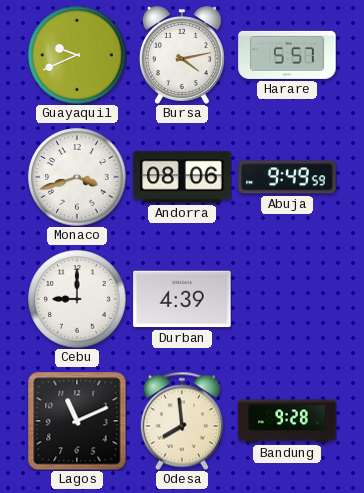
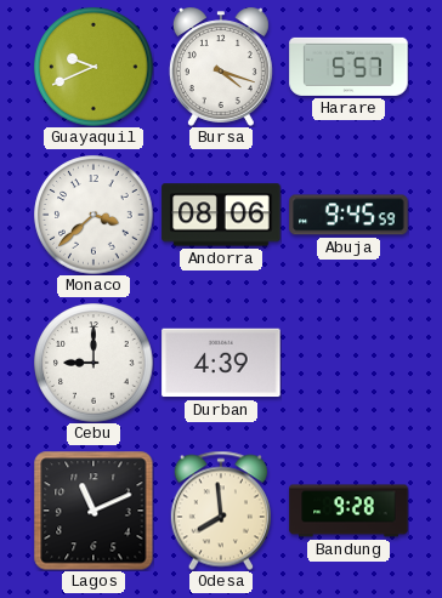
Bursa: 4:13 -> 4:18
Monaco: 3:42 -> 3:38
Abuja: 9:49 -> 9:45
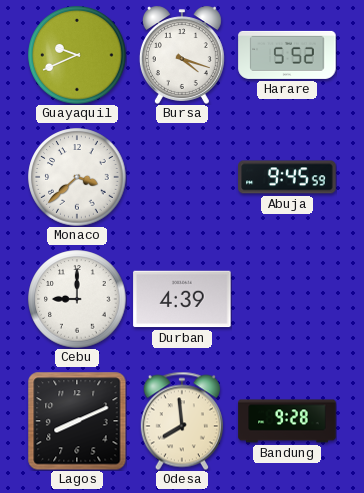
Harare: 5:57 -> 5:52
Andorra: 08:06 -> none
Lagos: 11:11 -> 8:11
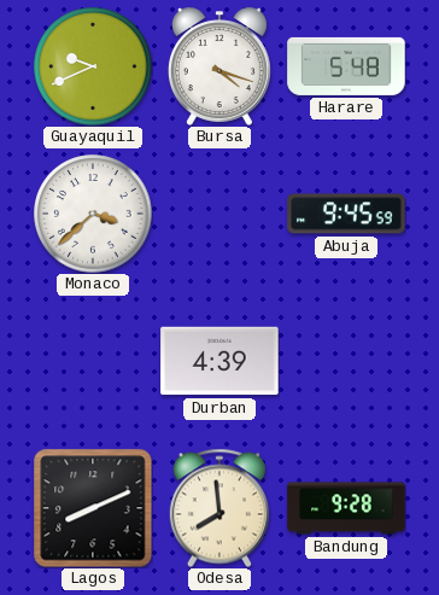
Harare: 5:52 -> 5:48
Cebu: 9:00 -> none
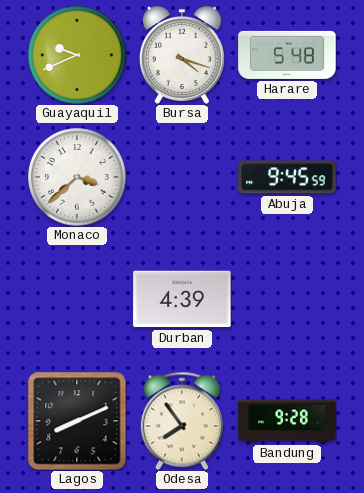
Odesa: 7:59 -> 7:54
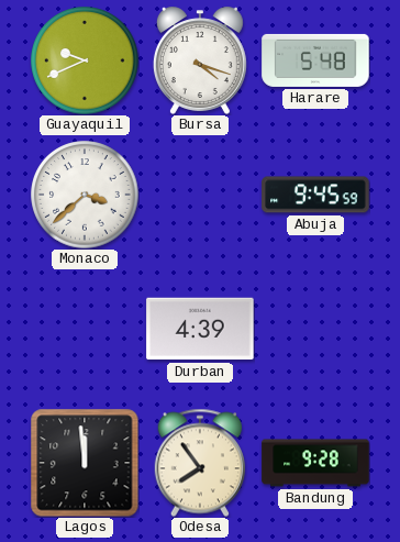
Lagos: 8:11 -> 11:59
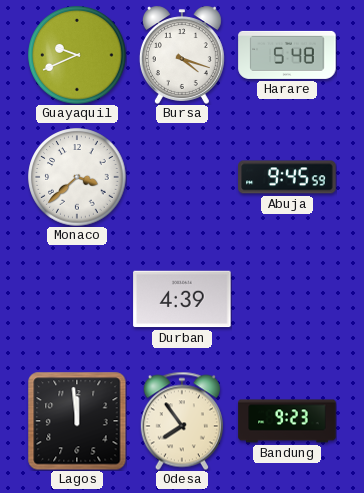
Bandung: 9:28 -> 9:23
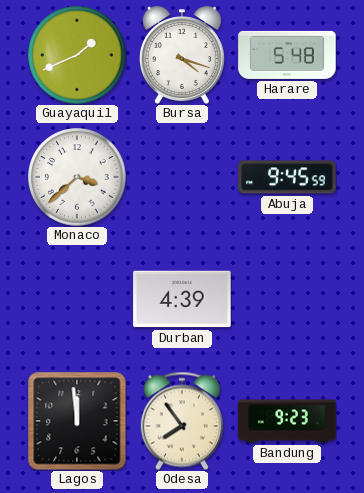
Guayaquil: 9:41 -> 1:41
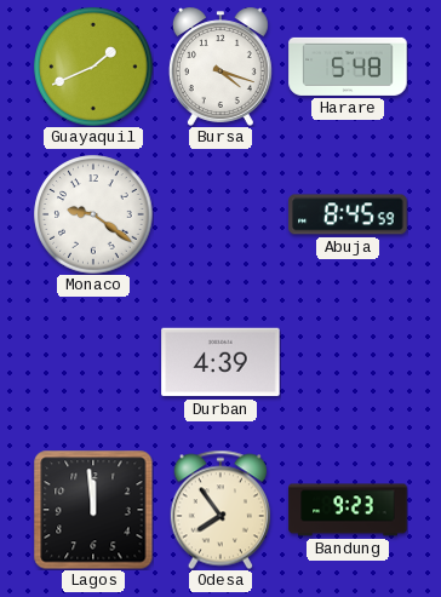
Monaco: 3:38 -> 9:21
Abuja: 9:45 -> 8:45
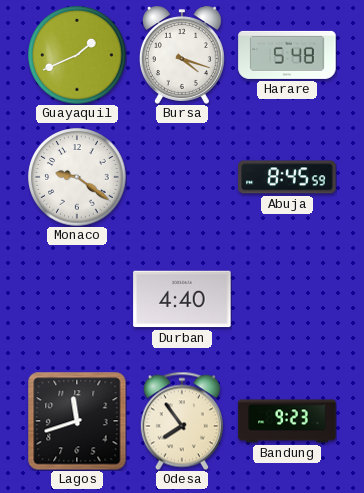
Durban: 4:39 -> 4:40
Lagos: 11:59 -> 11:42
